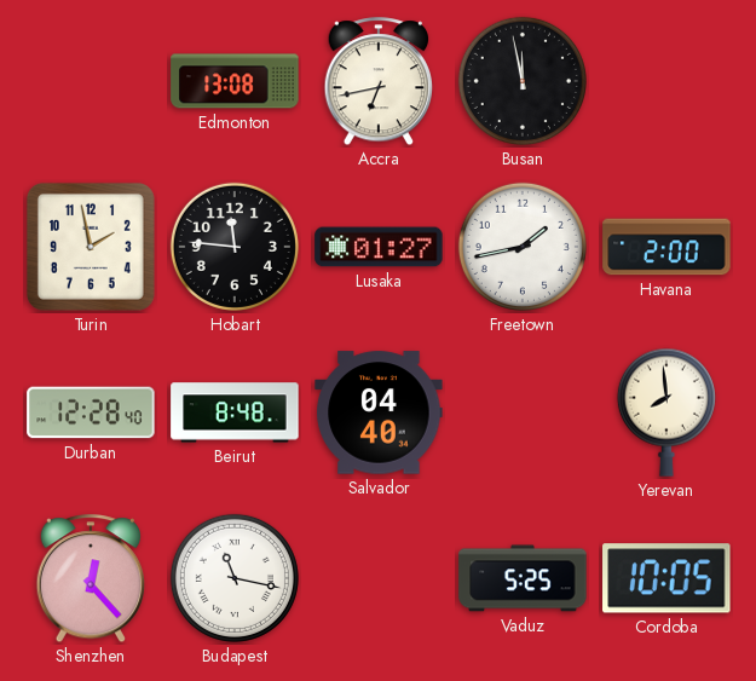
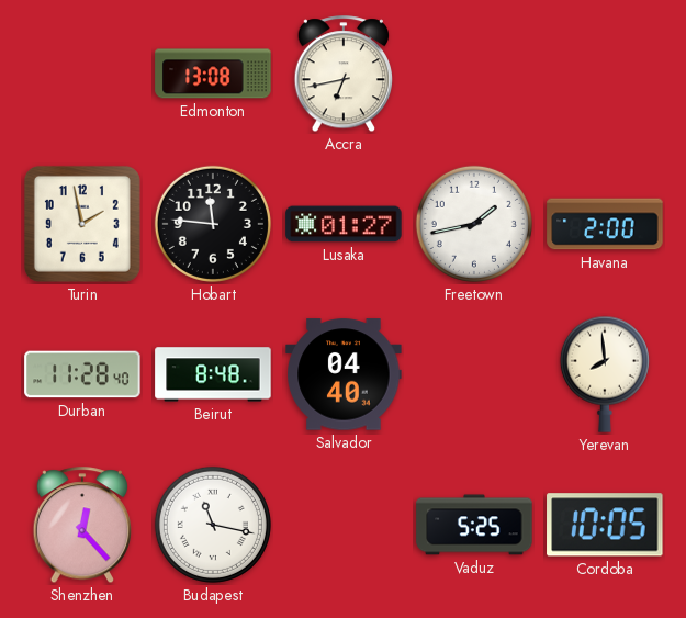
Busan: 11:58 -> none
Durban: 12:28 -> 11:28
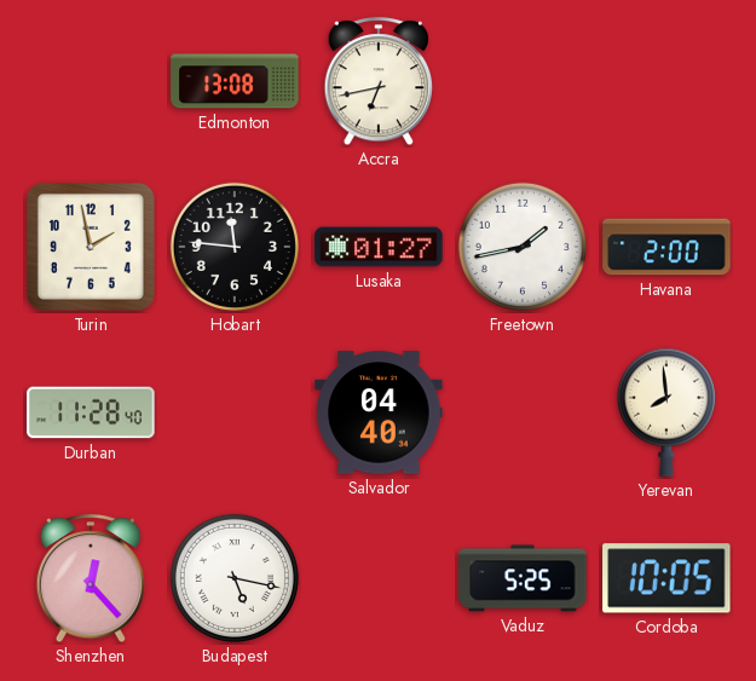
Beirut: 8:48 -> none
Budapest: 11:17 -> 5:17
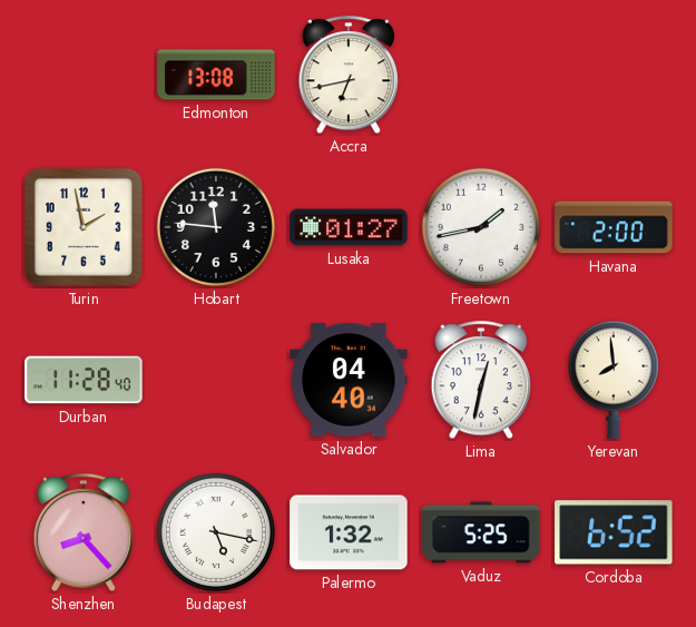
Lima: none -> 12:32
Shenzhen: 12:23 -> 8:23
Palermo: none -> 1:32
Cordoba: 10:05 -> 6:52
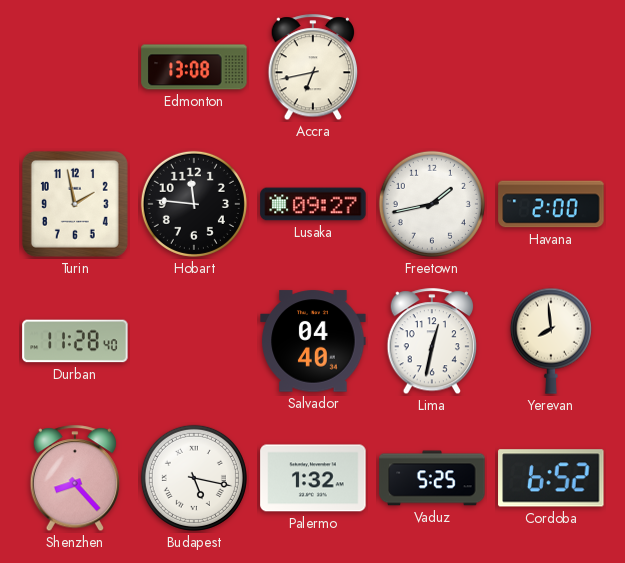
Lusaka: 01:27 -> 09:27
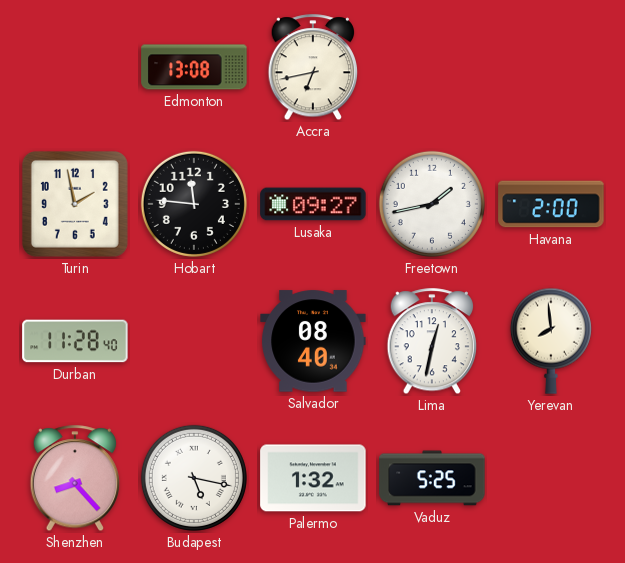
Salvador: 04:40 -> 08:40
Cordoba: 6:52 -> none
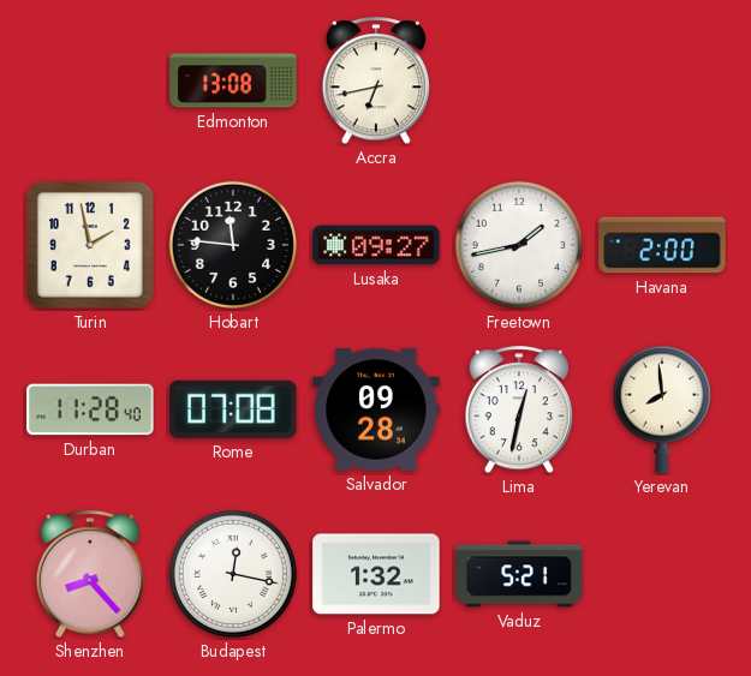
Rome: none -> 07:08
Salvador: 08:40 -> 09:28
Budapest: 5:17 -> 12:17
Vaduz: 5:25 -> 5:21
